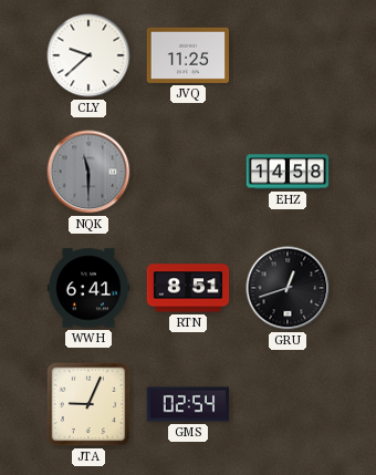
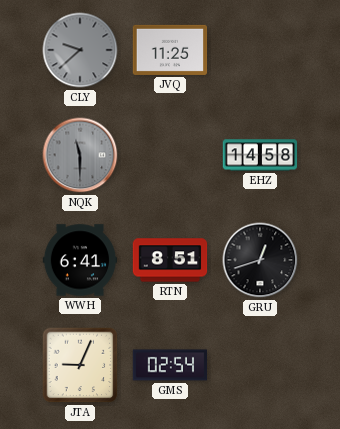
CLY dial: white -> grey
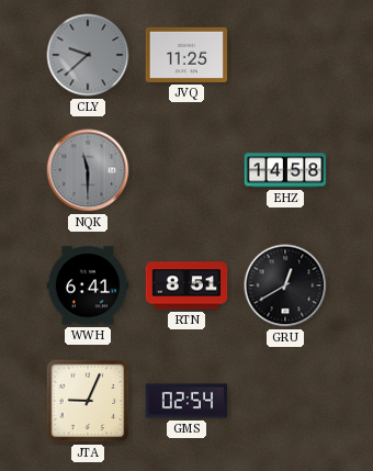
GRU: 12:42 -> 12:40
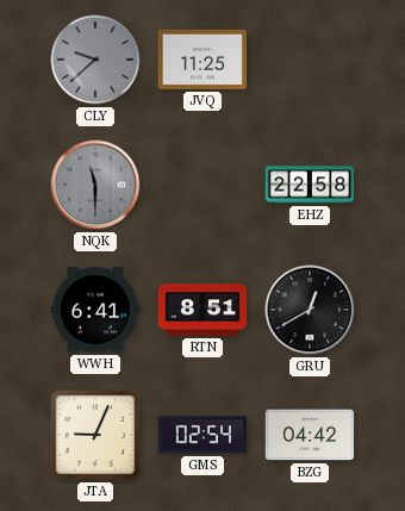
EHZ: 14:58 -> 22:58
BZG: none -> 04:42
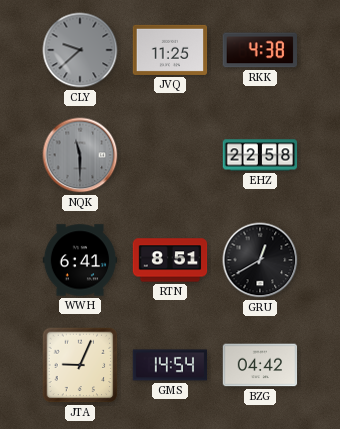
RKK: none -> 4:38
GMS: 02:54 -> 14:54
